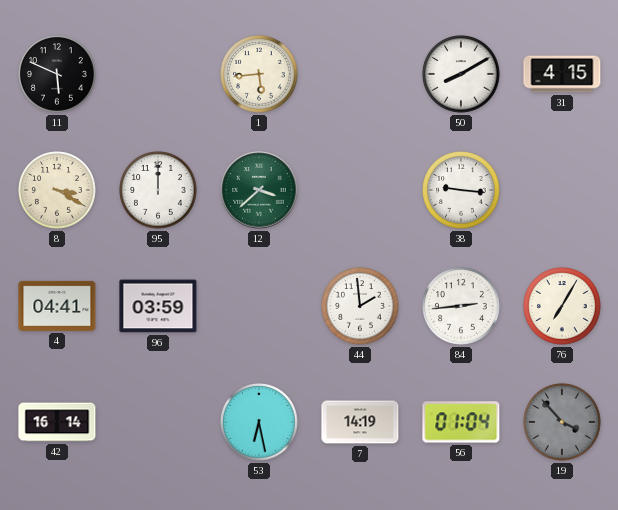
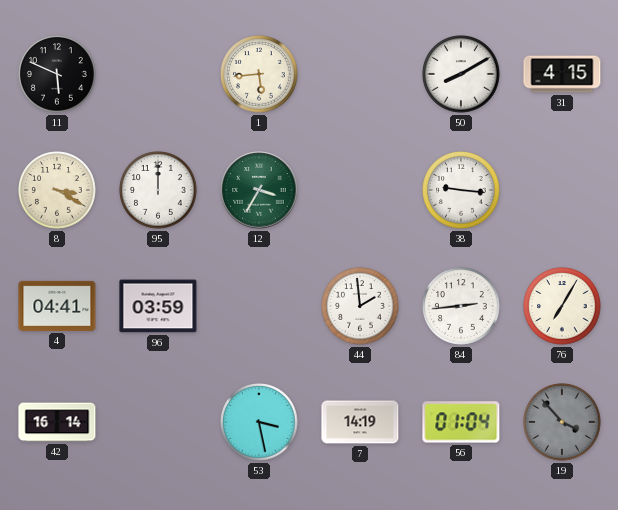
12: 3:38 -> 3:35
53: 6:28 -> 3:28
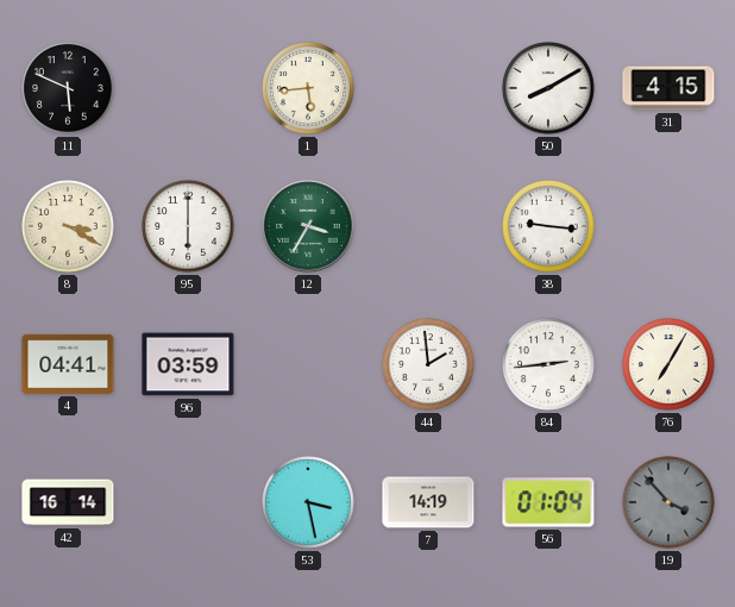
95: 12:00 -> 6:00
